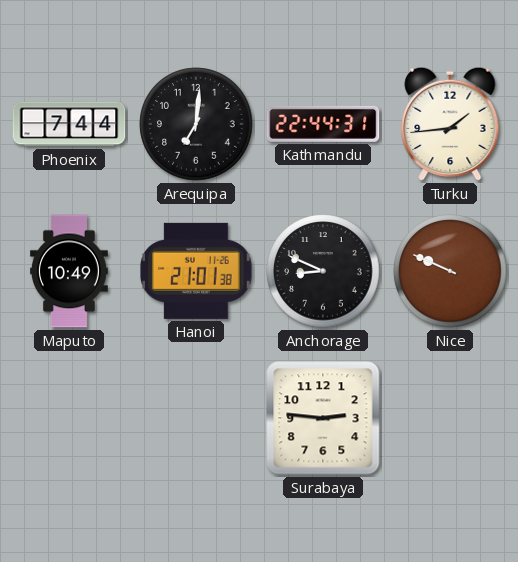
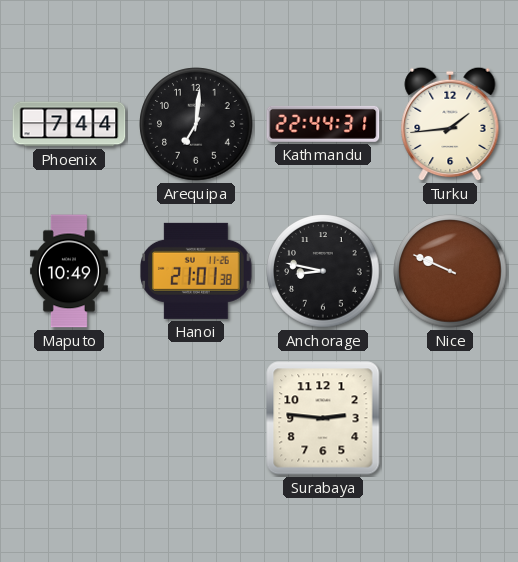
Anchorage: 8:49 -> 8:47
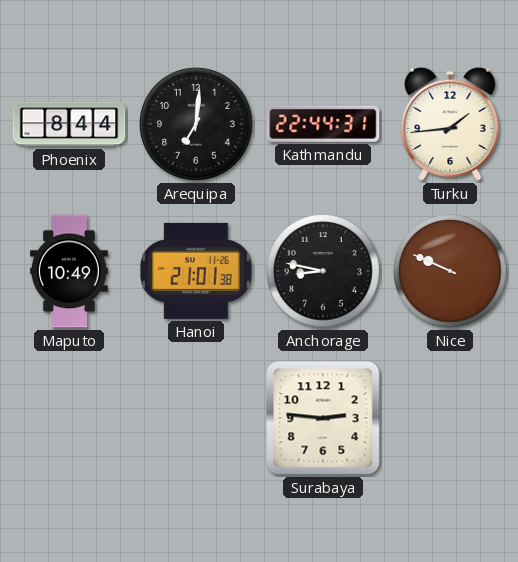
Phoenix: 7:44 -> 8:44
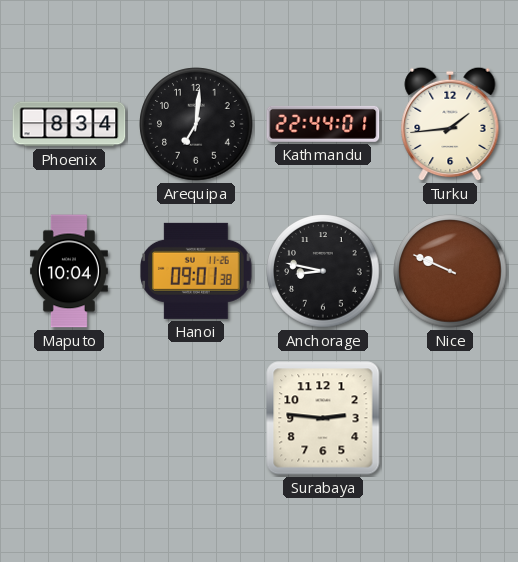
Phoenix: 8:44 -> 8:34
Kathmandu: 22:44:31 -> 22:44:01
Maputo: 10:49 -> 10:04
Hanoi: 21:01 -> 09:01
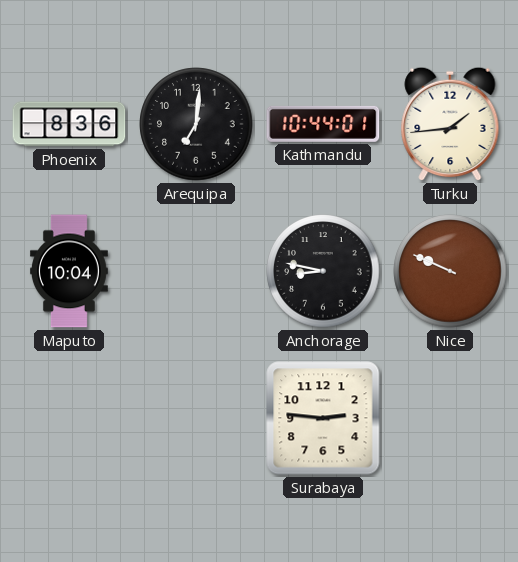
Phoenix: 8:34 -> 8:36
Kathmandu: 22:44 -> 10:44
Hanoi: 09:01 -> none
